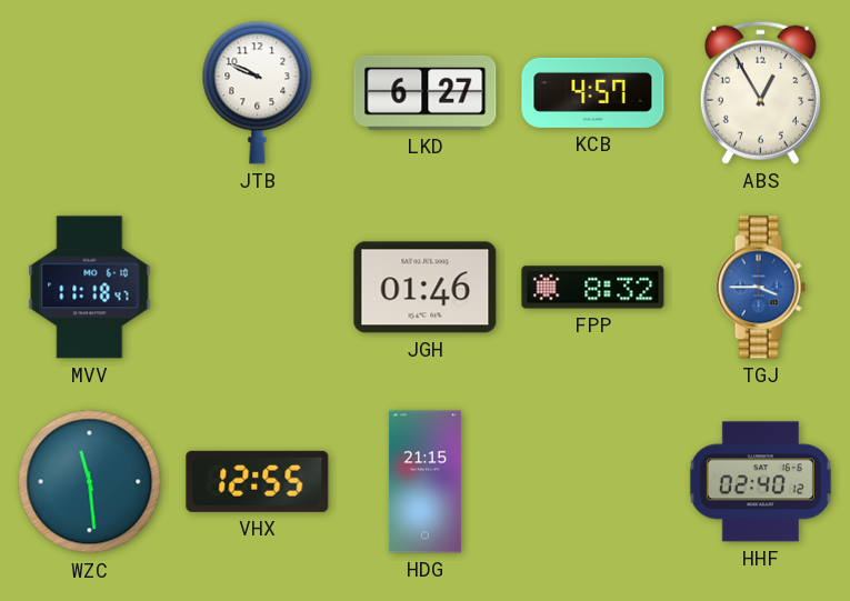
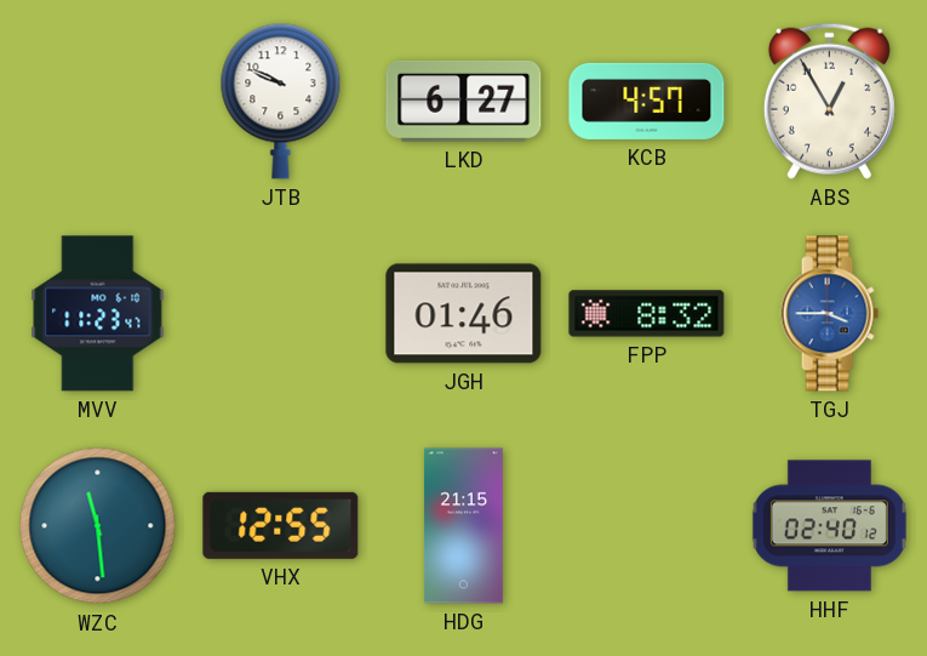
MVV: 11:18 -> 11:23
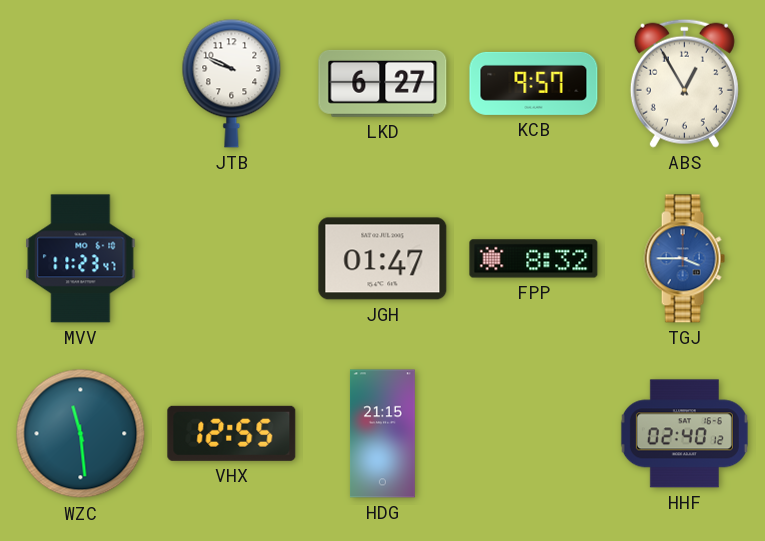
KCB: 4:57 -> 9:57
JGH: 01:46 -> 01:47
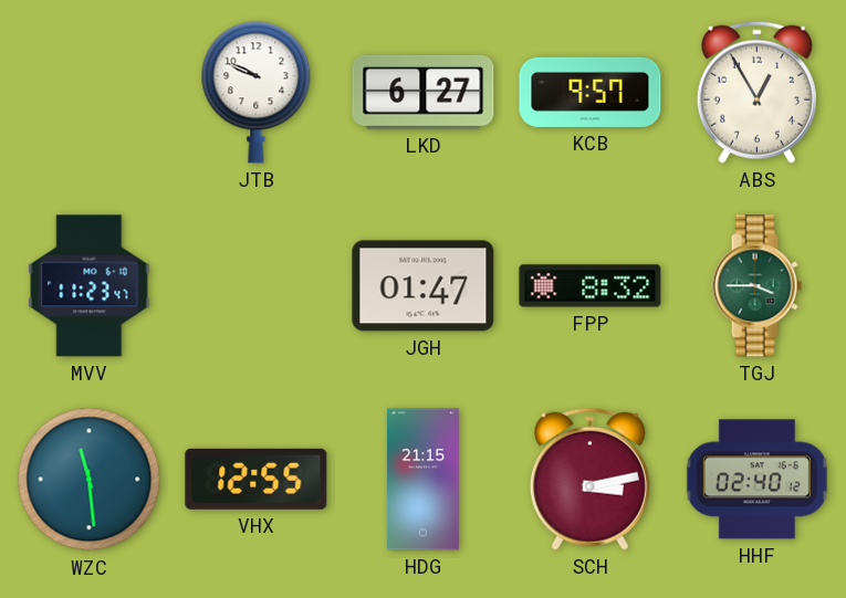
TGJ dial: blue -> green
SCH: none -> 3:13
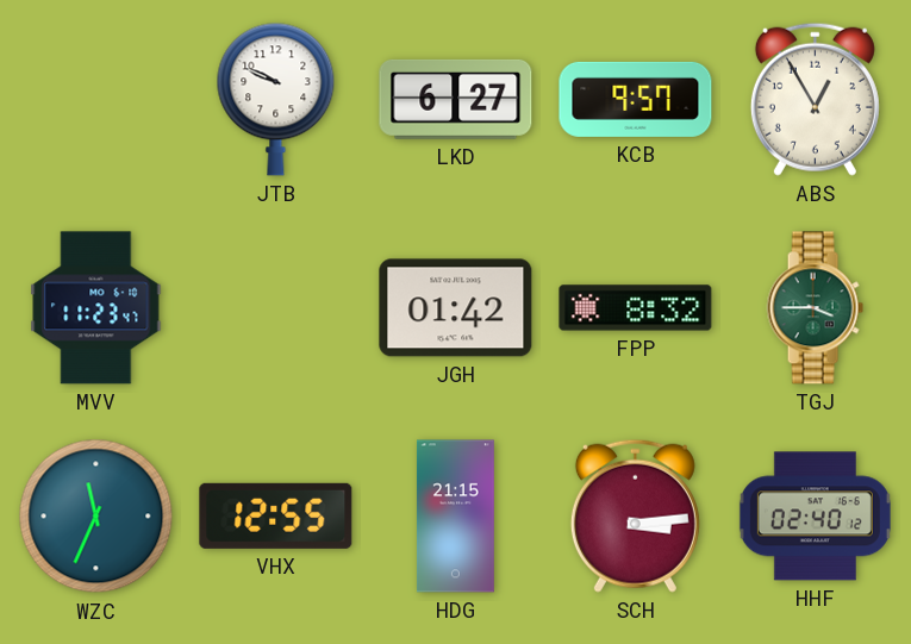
JGH: 01:47 -> 01:42
WZC: 11:29 -> 11:34
SCH: 3:13 -> 3:14
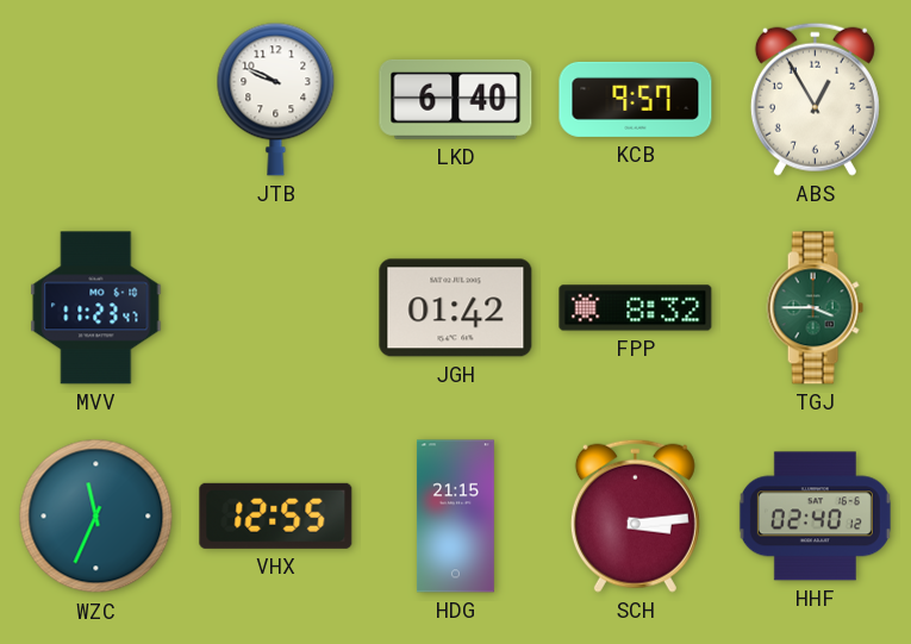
LKD: 6:27 -> 6:40
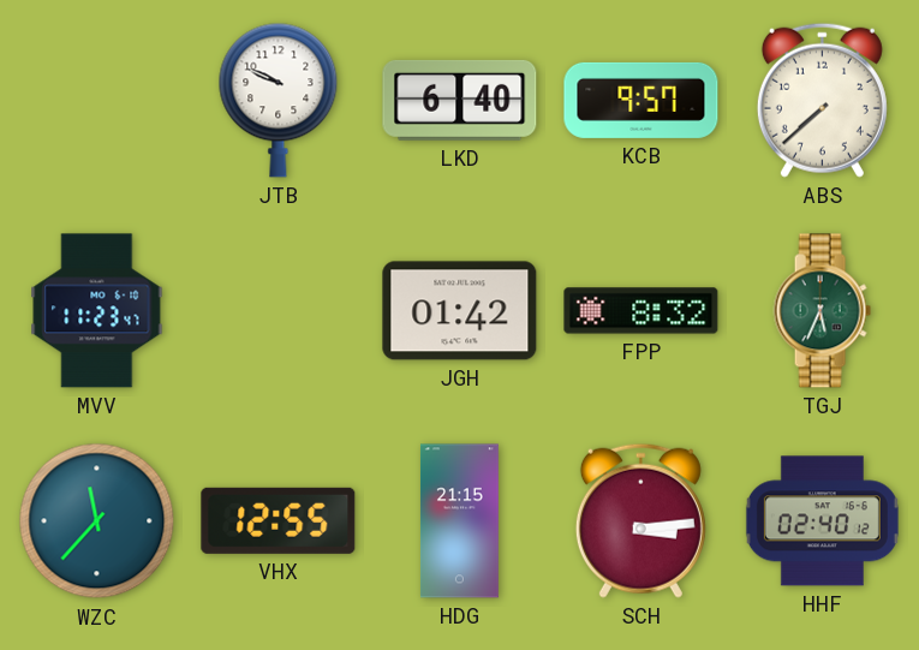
ABS: 12:55 -> 7:38
TGJ: 3:45 -> 5:34
WZC: 11:34 -> 11:37
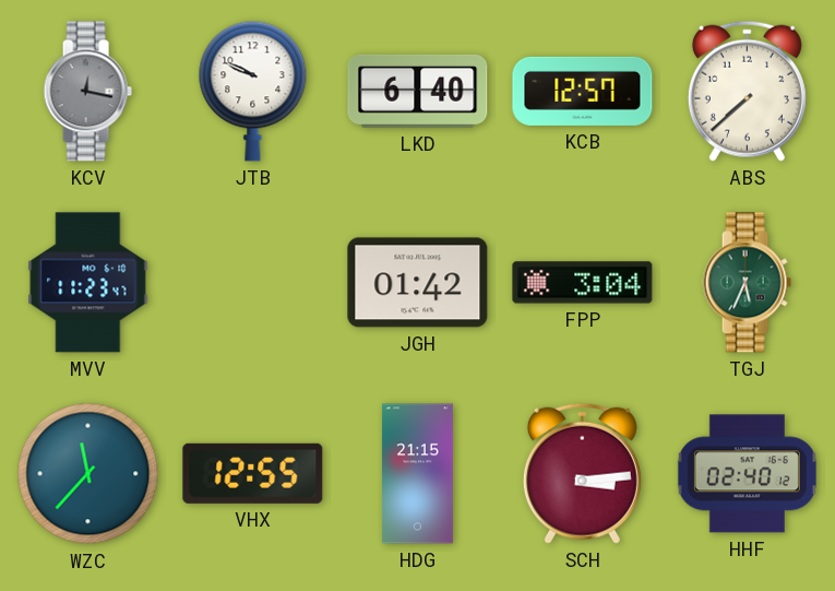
KCV: none -> 12:17
KCB: 9:57 -> 12:57
FPP: 8:32 -> 3:04
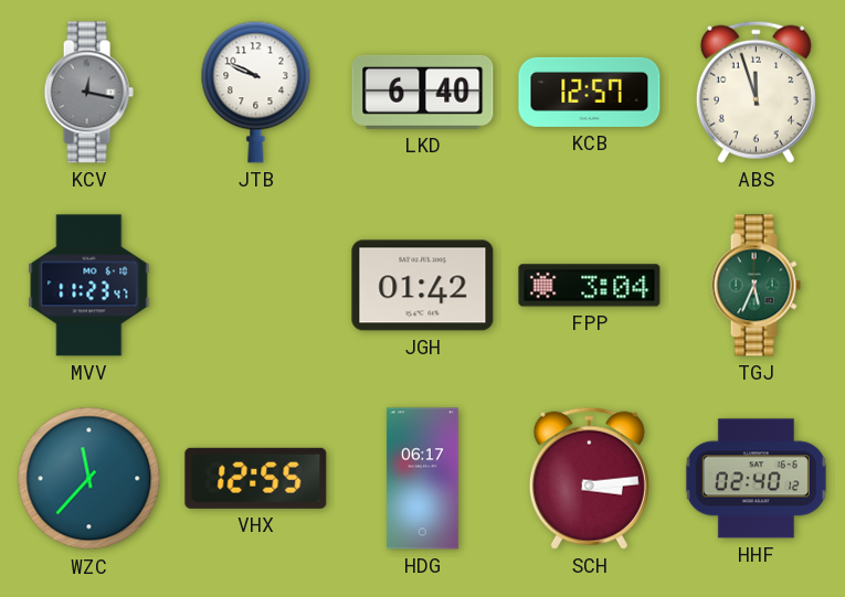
ABS: 7:38 -> 11:57
HDG: 21:15 -> 06:17
